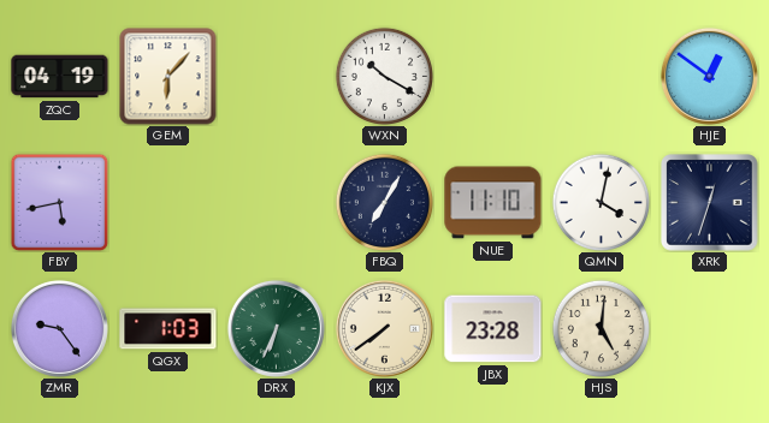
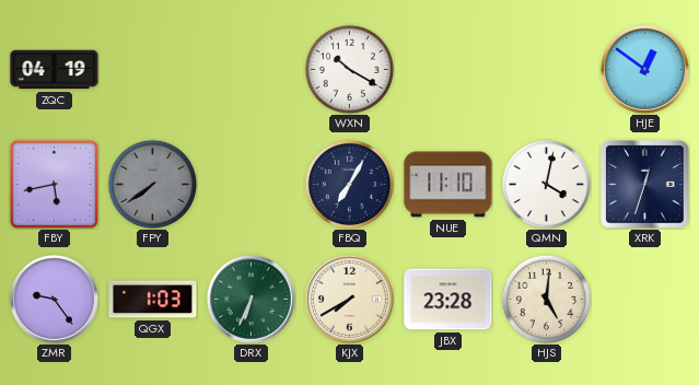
GEM: 6:07 -> none
FPY: none -> 7:39
KJX: 7:39 -> 7:40
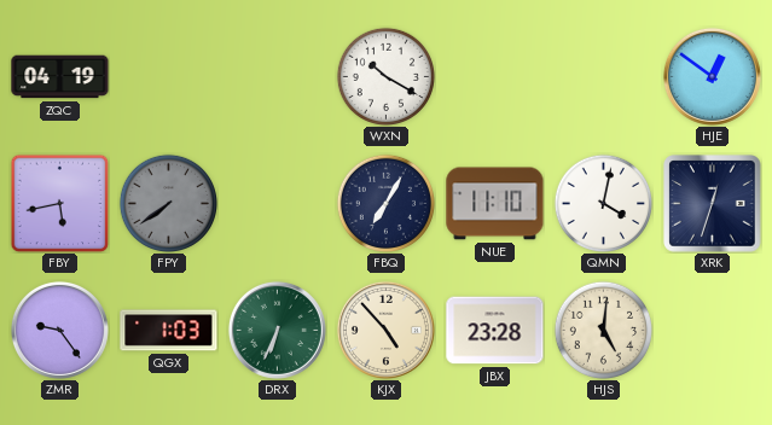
KJX: 7:40 -> 4:53
